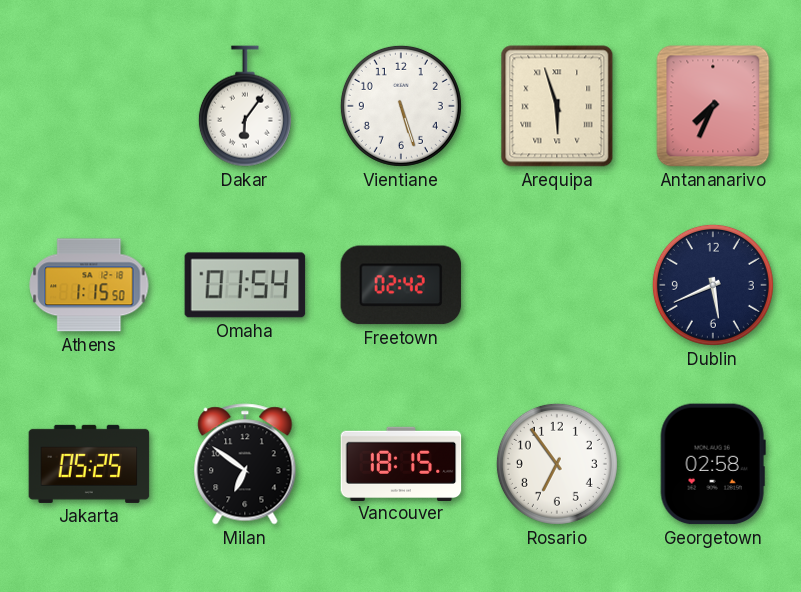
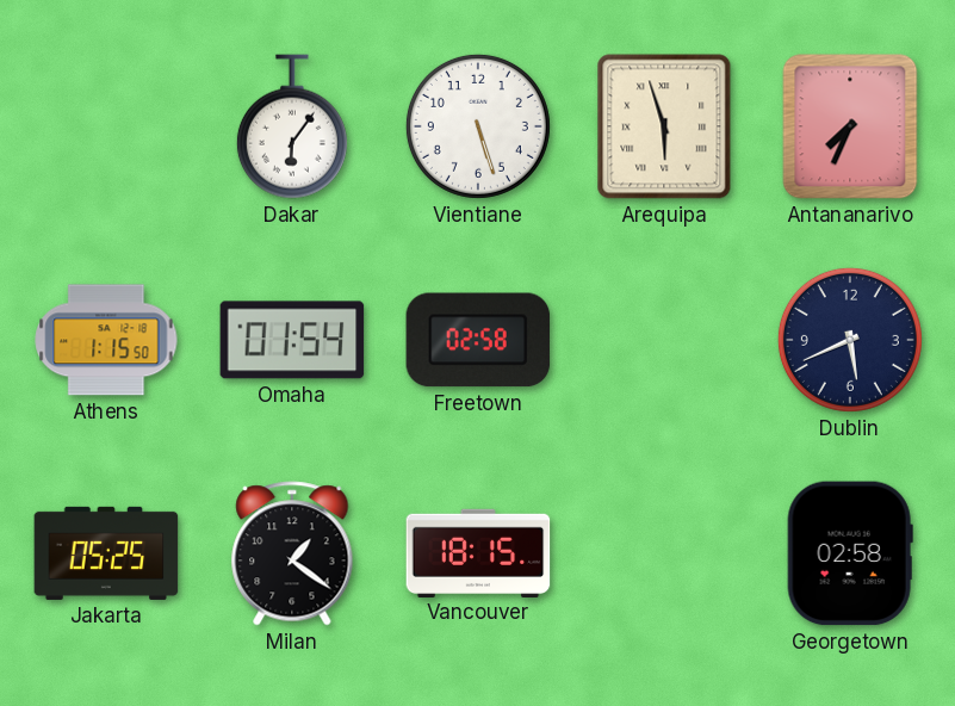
Freetown: 02:42 -> 02:58
Milan: 6:51 -> 1:21
Rosario: 6:54 -> none
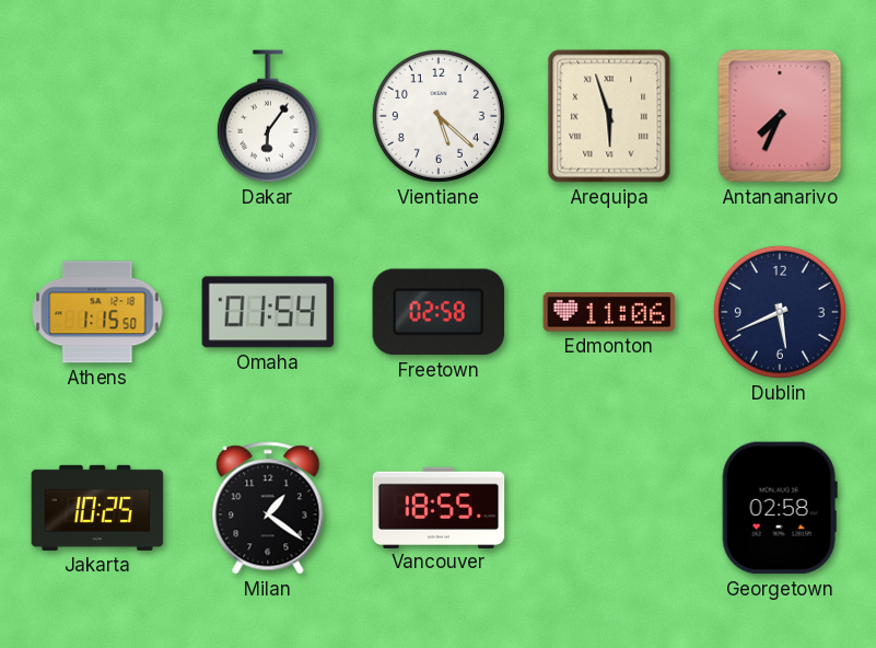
Vientiane: 5:27 -> 5:22
Edmonton: none -> 11:06
Jakarta: 05:25 -> 10:25
Vancouver: 18:15 -> 18:55
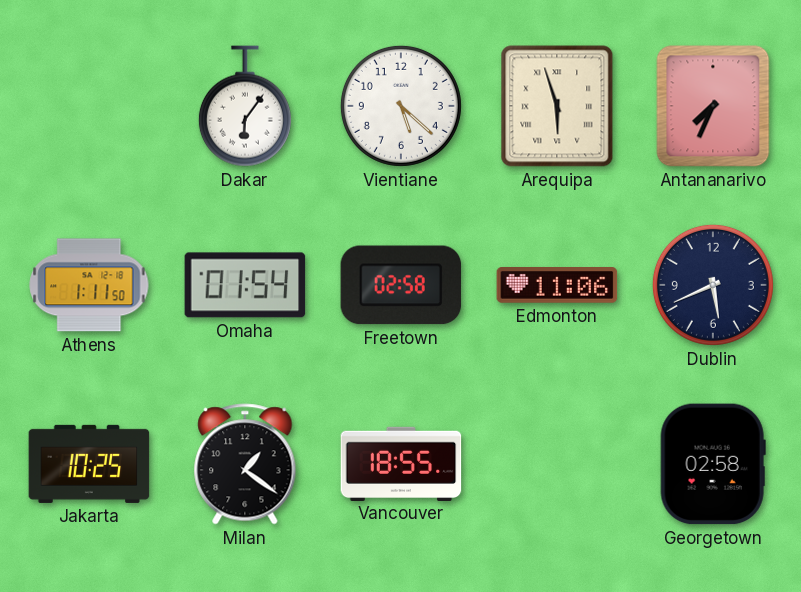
Athens: 1:15 -> 1:11
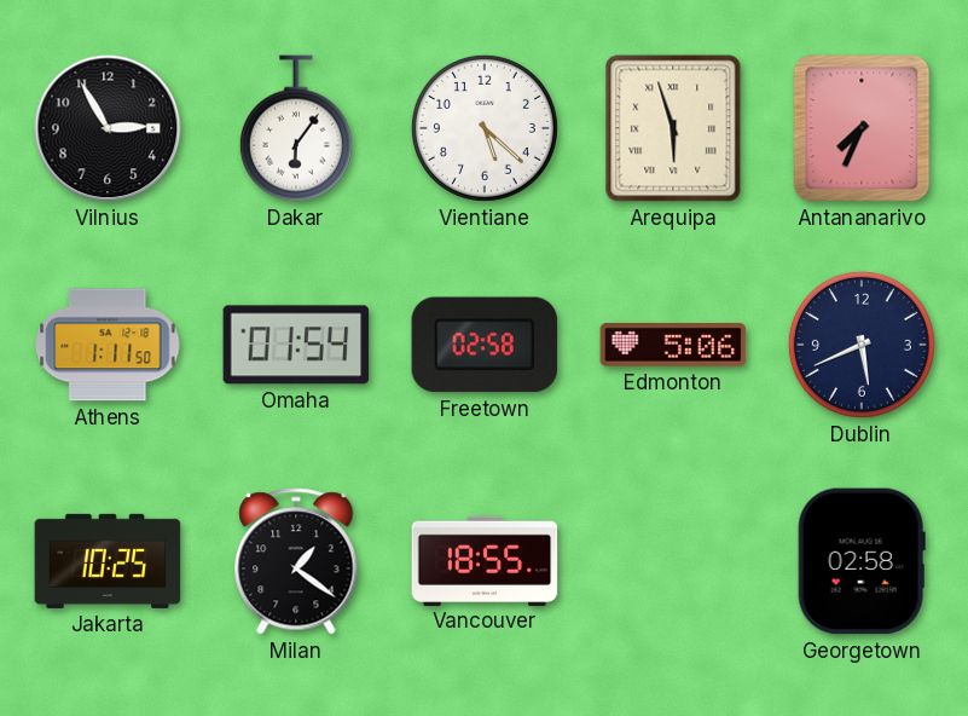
Vilnius: none -> 2:55
Edmonton: 11:06 -> 5:06
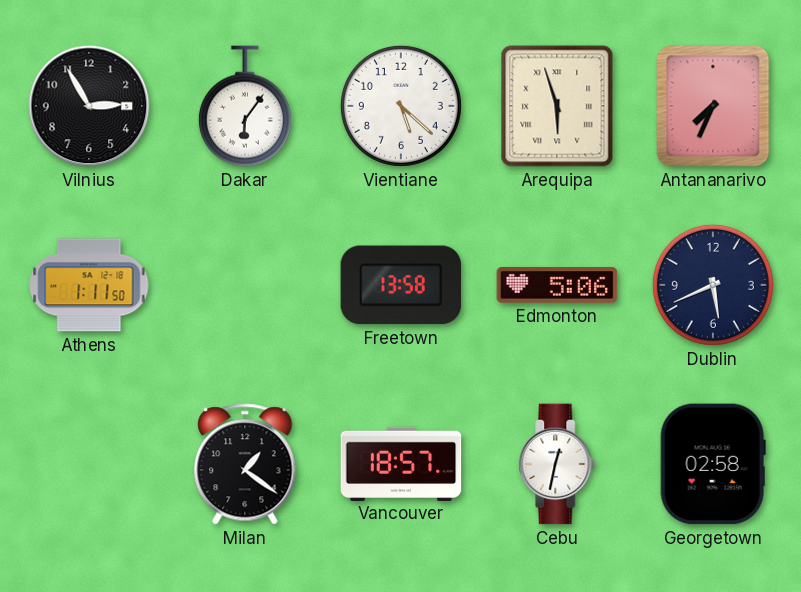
Omaha: 01:54 -> none
Freetown: 02:58 -> 13:58
Jakarta: 10:25 -> none
Vancouver: 18:55 -> 18:57
Cebu: none -> 12:32
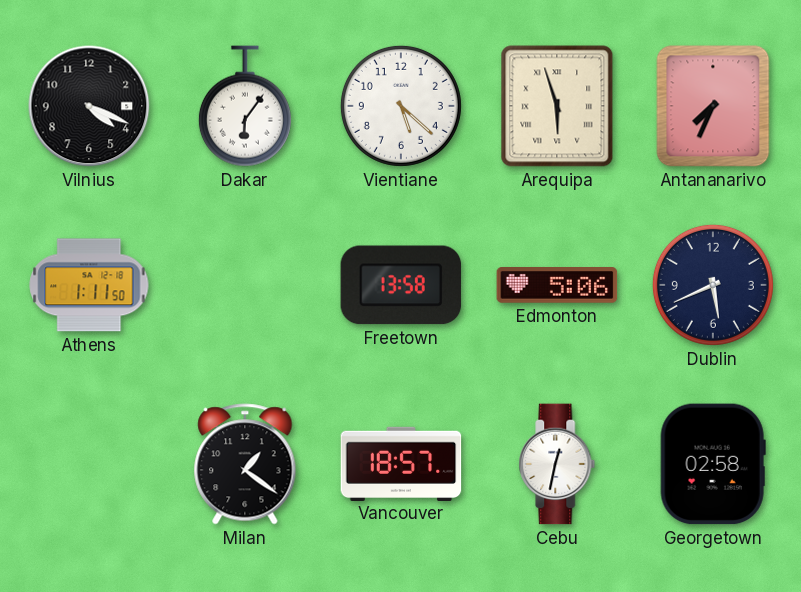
Vilnius: 2:55 -> 4:19
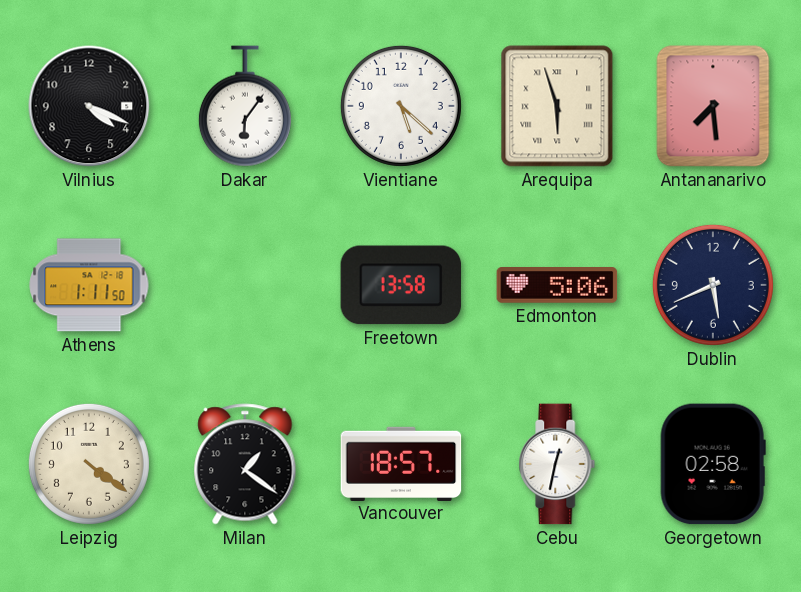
Antananarivo: 7:34 -> 7:29
Leipzig: none -> 4:21
